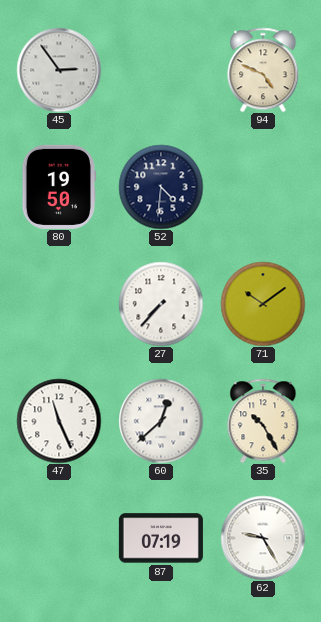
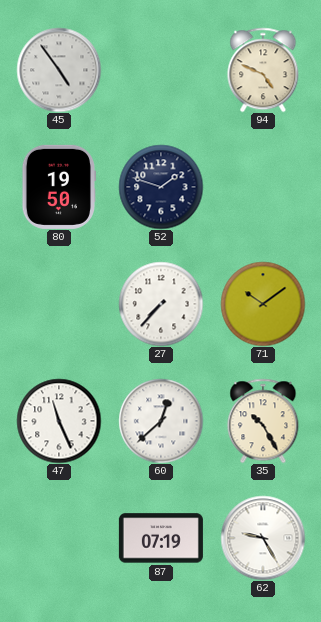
45: 2:54 -> 4:54
52: 4:31 -> 1:48
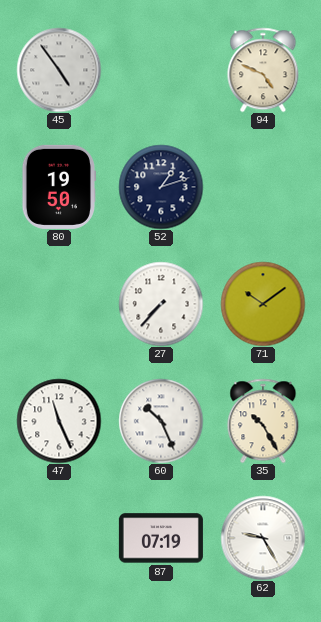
52: 1:48 -> 1:12
60: 12:38 -> 10:26
